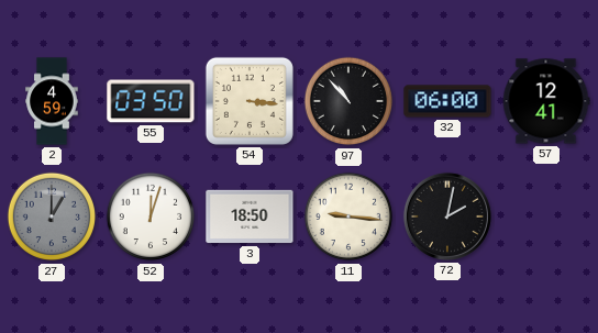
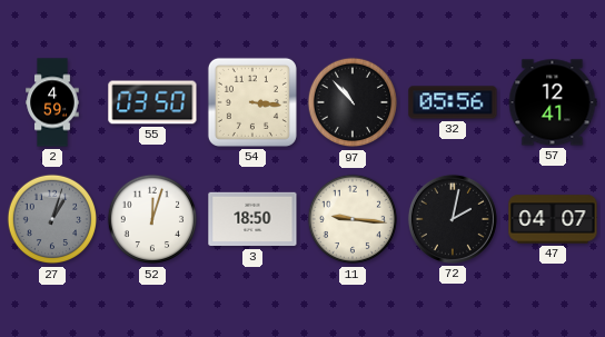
32: 06:00 -> 05:56
27: 1:00 -> 1:03
47: none -> 04:07
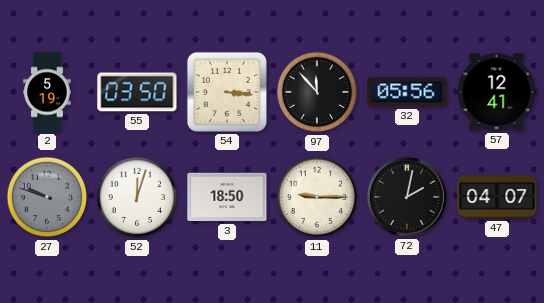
2: 4:59 -> 5:19
97: 10:53 -> 11:53
27: 1:03 -> 9:48
11: 9:16 -> 9:15
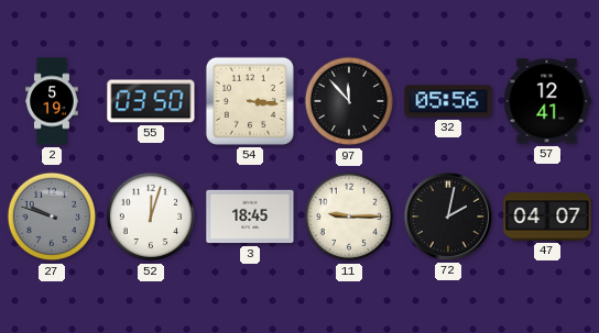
3: 18:50 -> 18:45
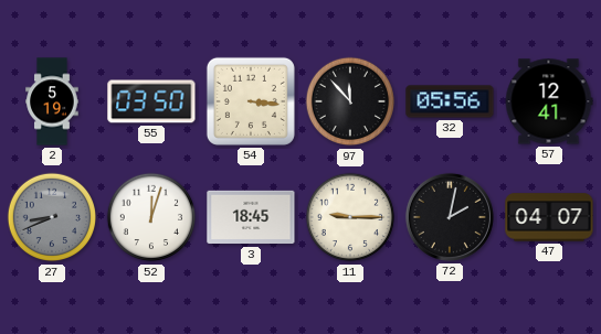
27: 9:48 -> 8:41
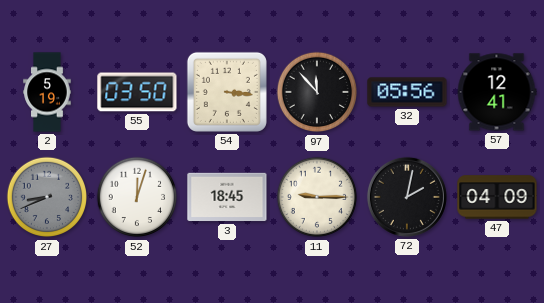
47: 04:07 -> 04:09
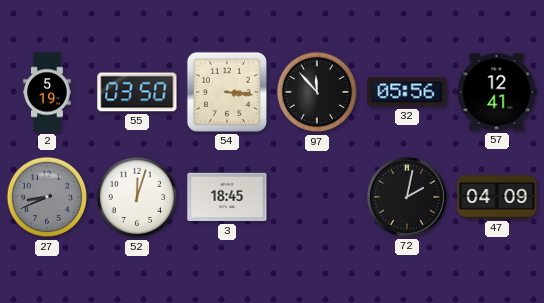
11: 9:15 -> none
